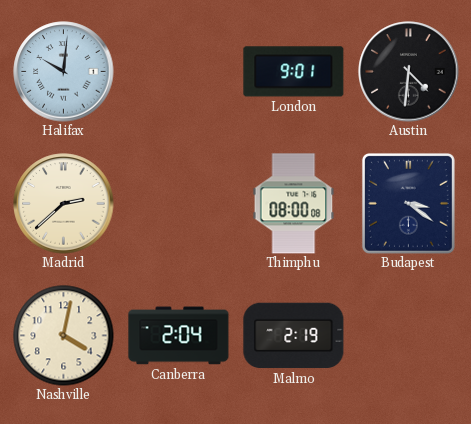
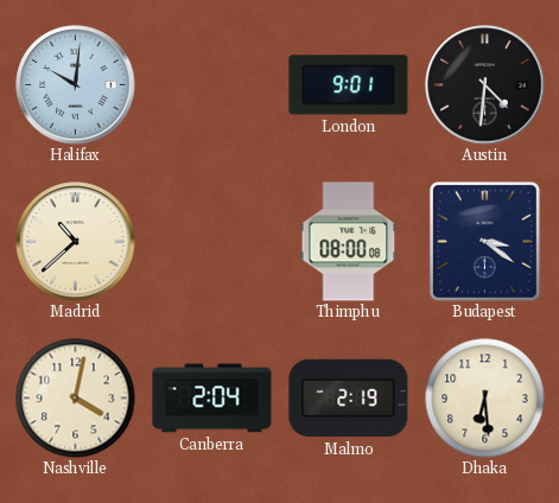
Madrid: 2:38 -> 10:38
Dhaka: none -> 6:29
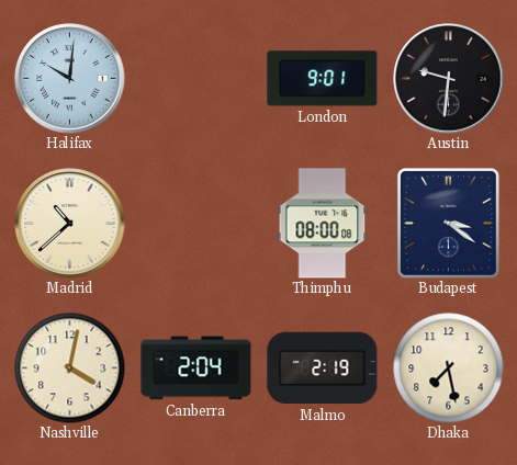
Austin: 4:31 -> 9:31
Dhaka: 6:29 -> 7:28
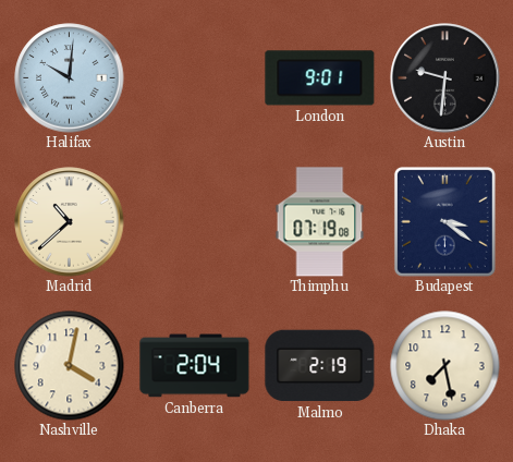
Thimphu: 08:00 -> 07:19
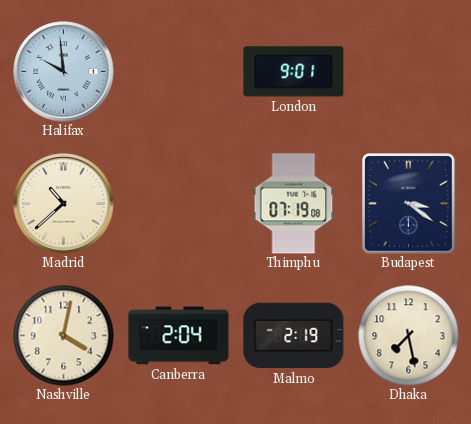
Halifax: 10:01 -> 9:59
Austin: 9:31 -> none
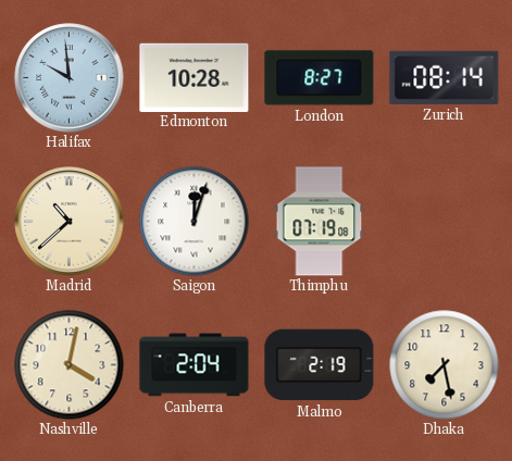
Edmonton: none -> 10:28
London: 9:01 -> 8:27
Zurich: none -> 08:14
Saigon: none -> 12:03
Budapest: 3:21 -> none
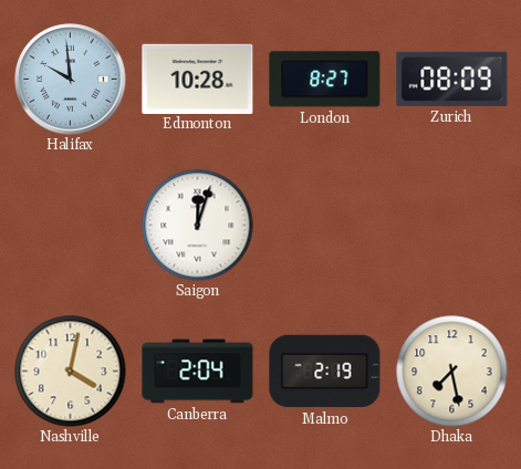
Zurich: 08:14 -> 08:09
Madrid: 10:38 -> none
Thimphu: 07:19 -> none
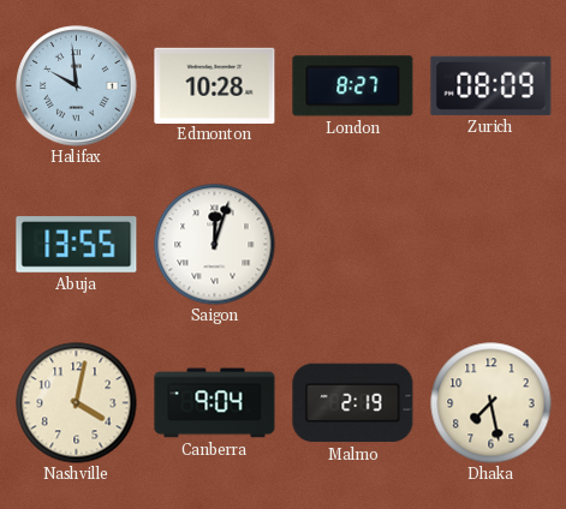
Abuja: none -> 13:55
Canberra: 2:04 -> 9:04
